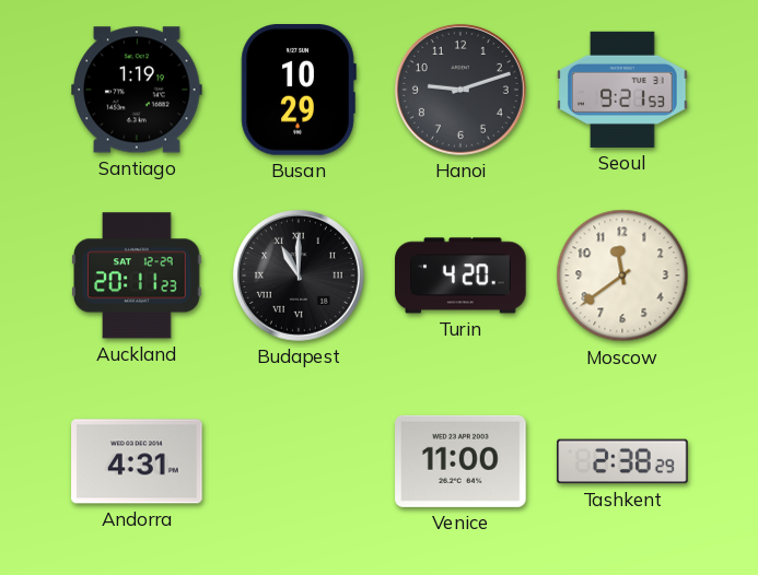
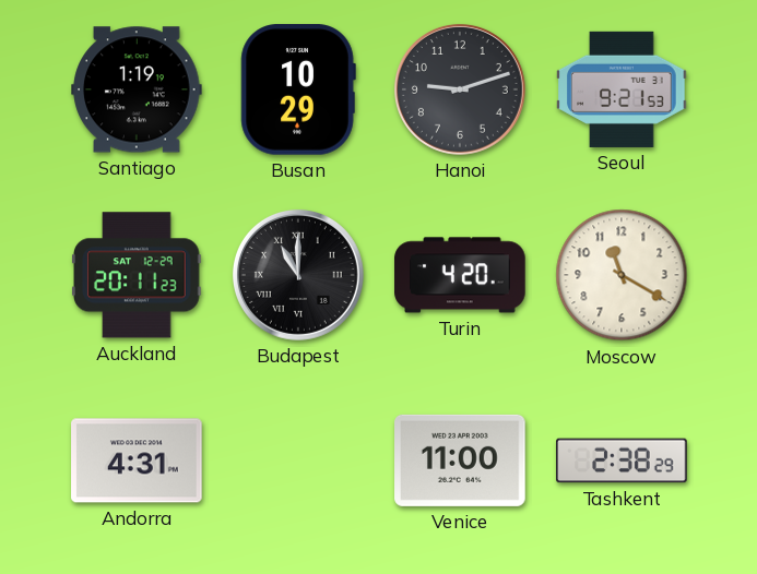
Moscow: 11:39 -> 11:20
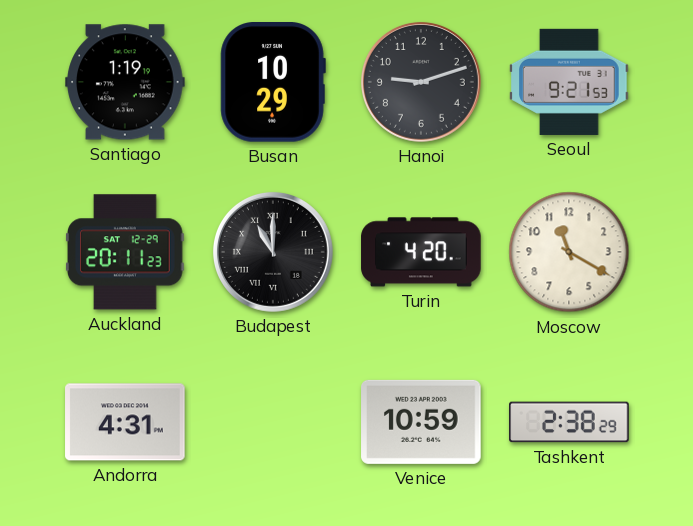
Venice: 11:00 -> 10:59
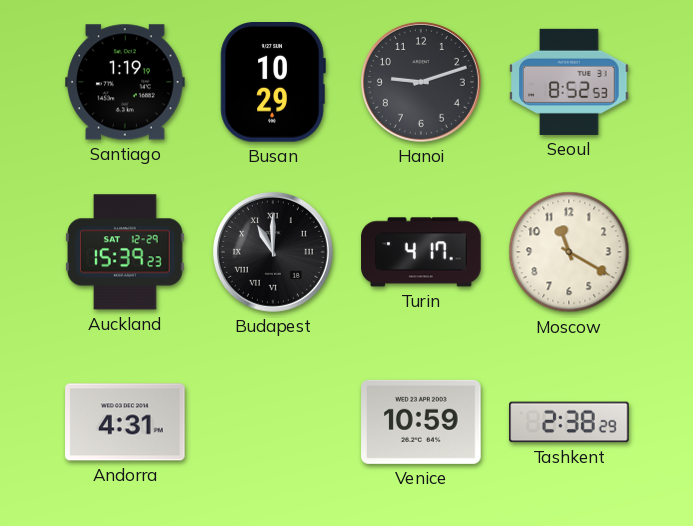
Seoul: 9:21 -> 8:52
Auckland: 20:11 -> 15:39
Turin: 4:20 -> 4:17
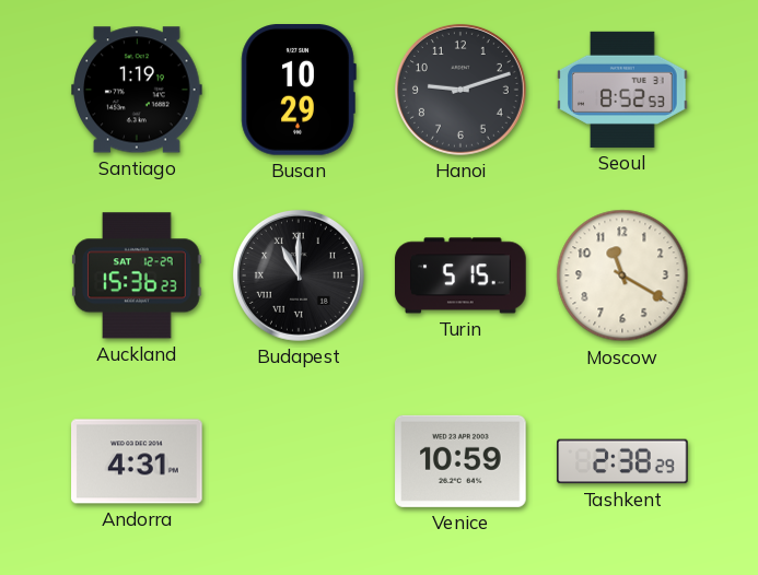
Auckland: 15:39 -> 15:36
Turin: 4:17 -> 5:15
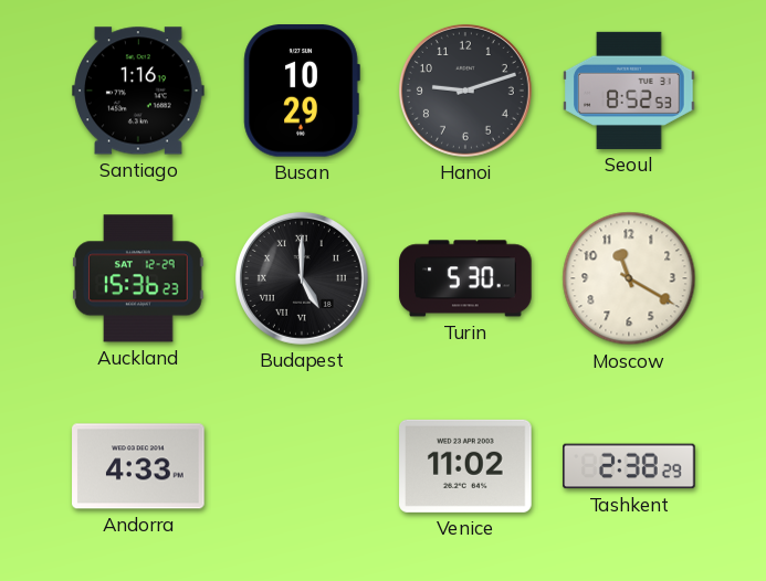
Santiago: 1:19 -> 1:16
Budapest: 11:00 -> 5:00
Turin: 5:15 -> 5:30
Andorra: 4:31 -> 4:33
Venice: 10:59 -> 11:02
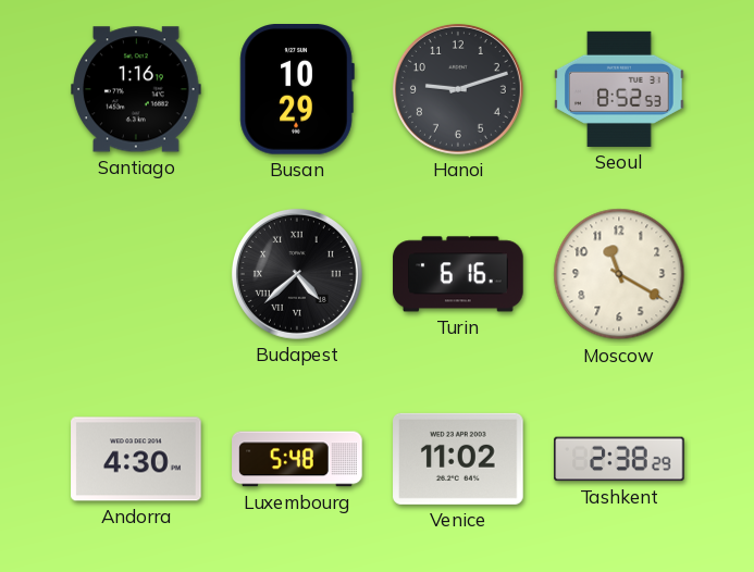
Auckland: 15:36 -> none
Budapest: 5:00 -> 4:38
Turin: 5:30 -> 6:16
Andorra: 4:33 -> 4:30
Luxembourg: none -> 5:48
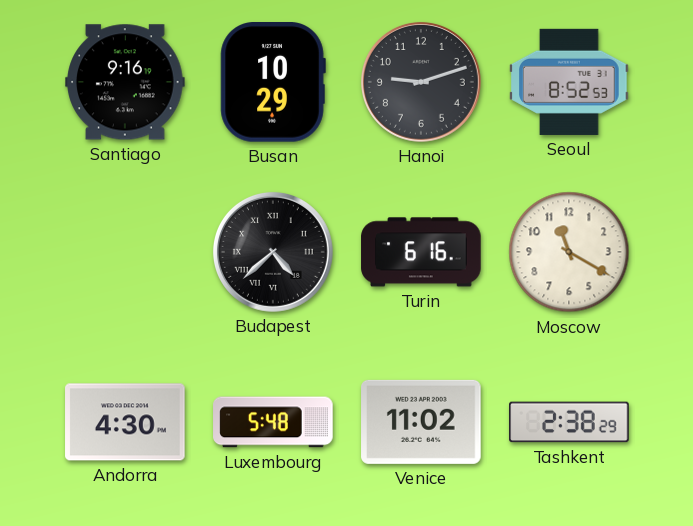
Santiago: 1:16 -> 9:16
